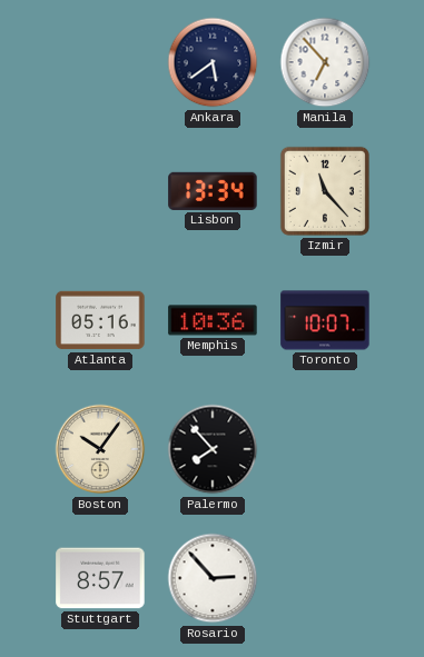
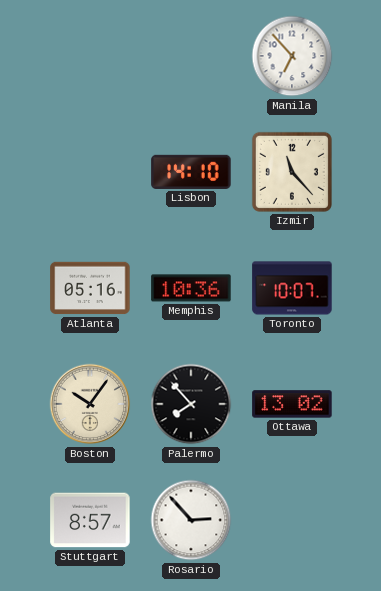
Ankara: 5:39 -> none
Lisbon: 13:34 -> 14:10
Ottawa: none -> 13:02
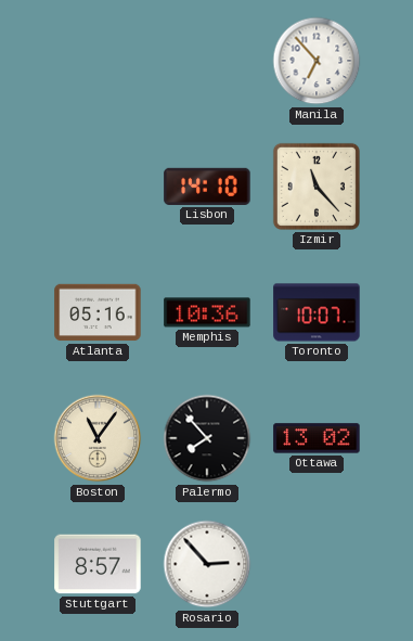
Boston: 10:06 -> 11:06
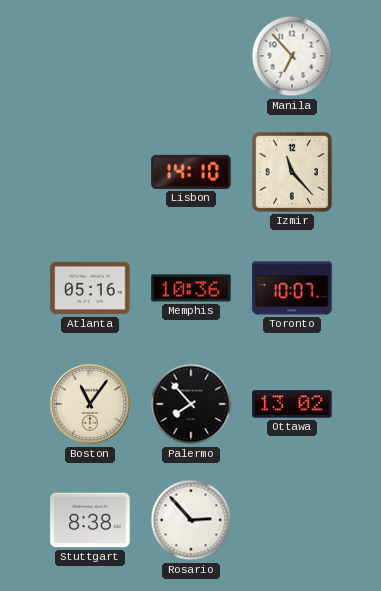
Stuttgart: 8:57 -> 8:38
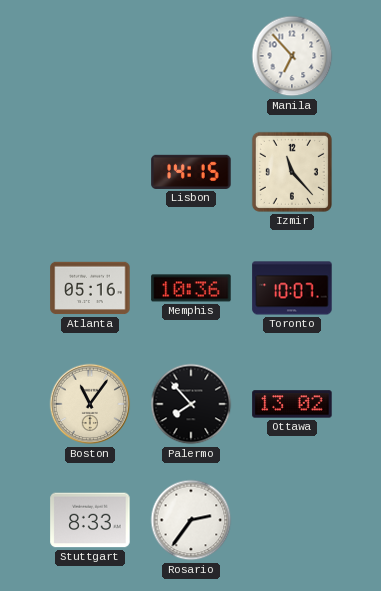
Lisbon: 14:10 -> 14:15
Stuttgart: 8:38 -> 8:33
Rosario: 2:53 -> 2:36
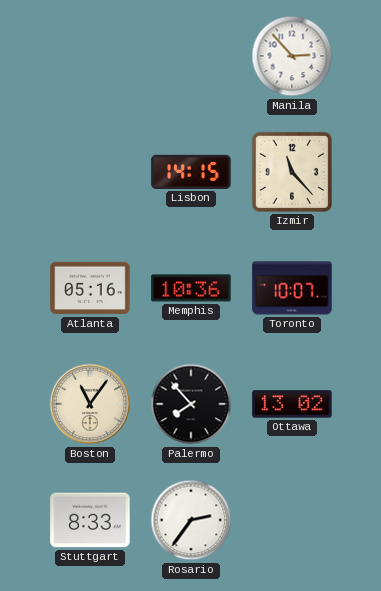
Manila: 6:53 -> 2:53
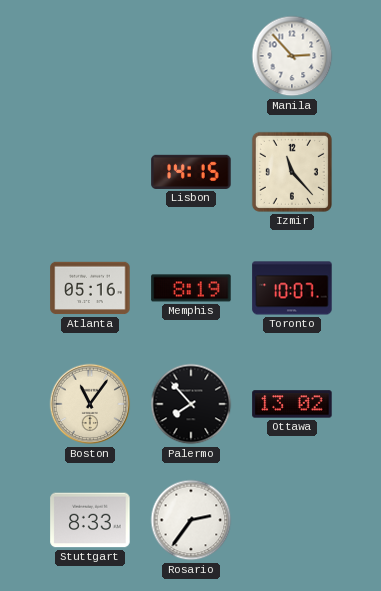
Memphis: 10:36 -> 8:19
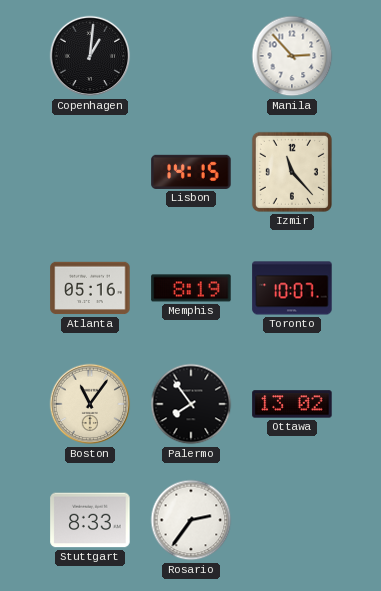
Copenhagen: none -> 1:01
Palermo: 7:53 -> 7:54
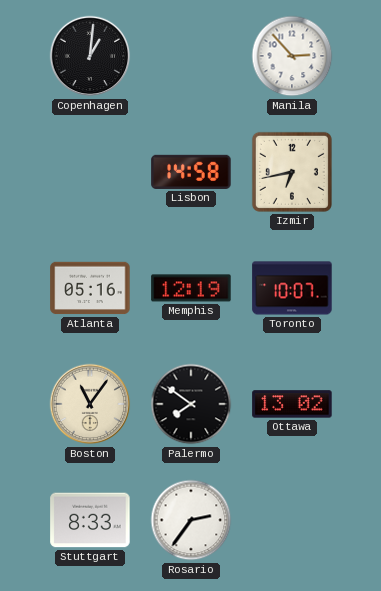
Lisbon: 14:15 -> 14:58
Izmir: 11:23 -> 6:43
Memphis: 8:19 -> 12:19
Palermo: 7:54 -> 7:51
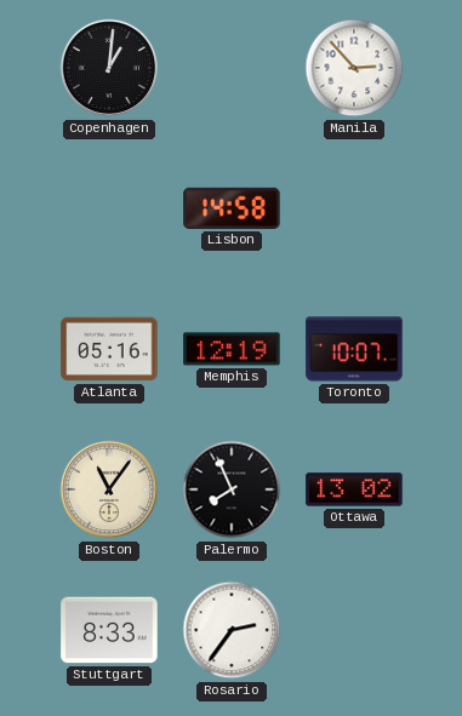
Izmir: 6:43 -> none
Palermo: 7:51 -> 7:56
